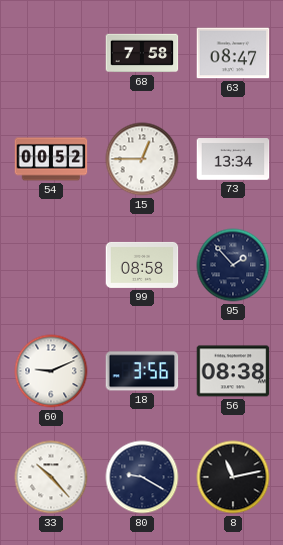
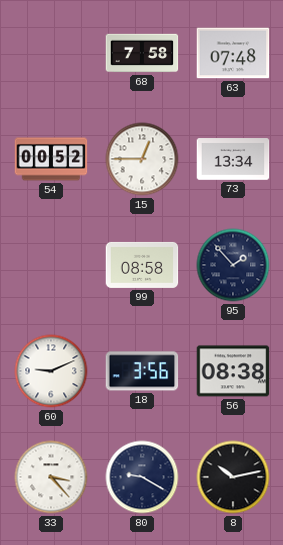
63: 08:47 -> 07:48
33: 10:23 -> 3:23
8: 11:13 -> 10:13
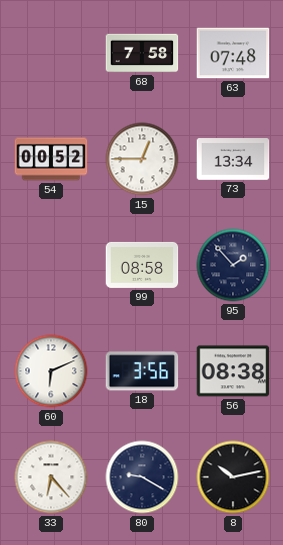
60: 9:11 -> 6:11
33: 3:23 -> 6:23
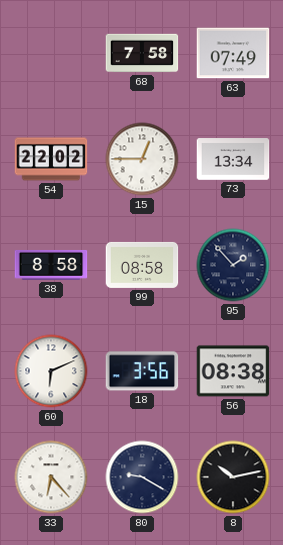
63: 07:48 -> 07:49
54: 00:52 -> 22:02
38: none -> 8:58
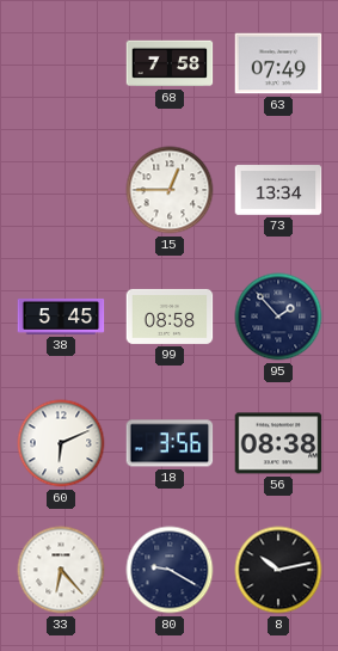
54: 22:02 -> none
38: 8:58 -> 5:45
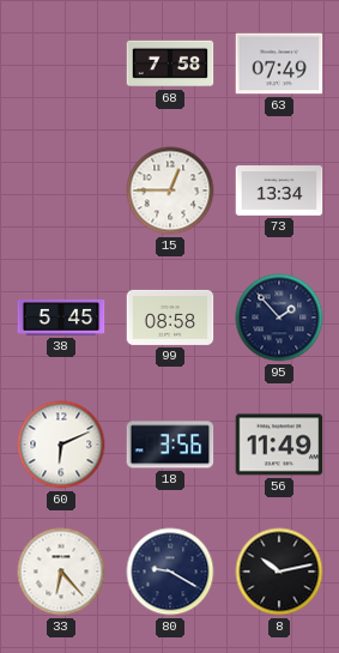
56: 08:38 -> 11:49
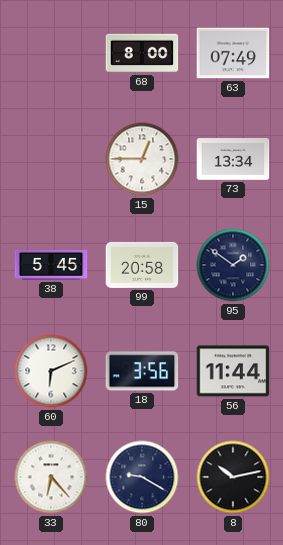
68: 7:58 -> 8:00
99: 08:58 -> 20:58
95: 1:53 -> 1:51
56: 11:49 -> 11:44
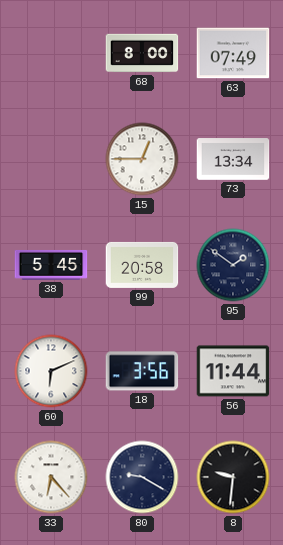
8: 10:13 -> 9:31
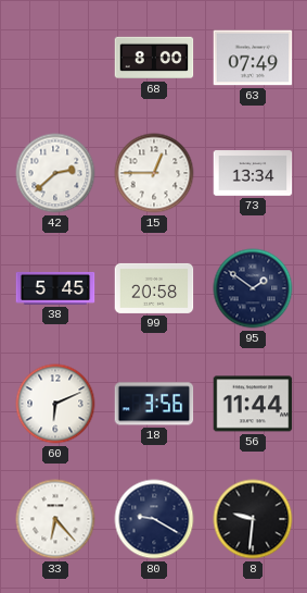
42: none -> 2:38
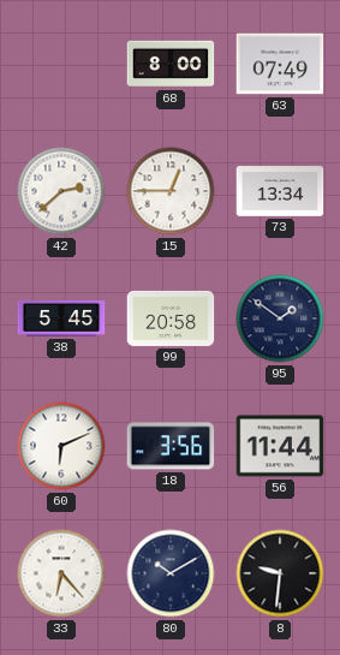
80: 9:20 -> 10:10
